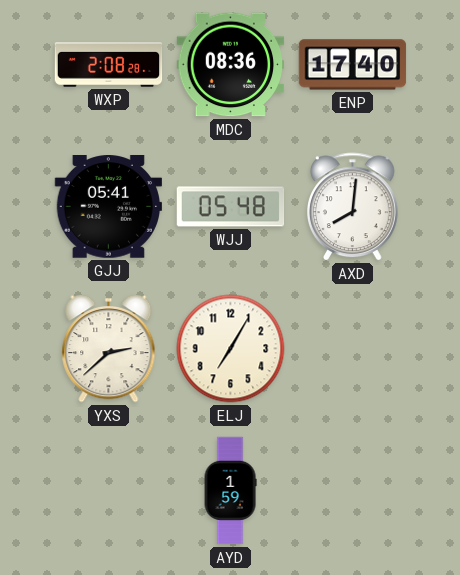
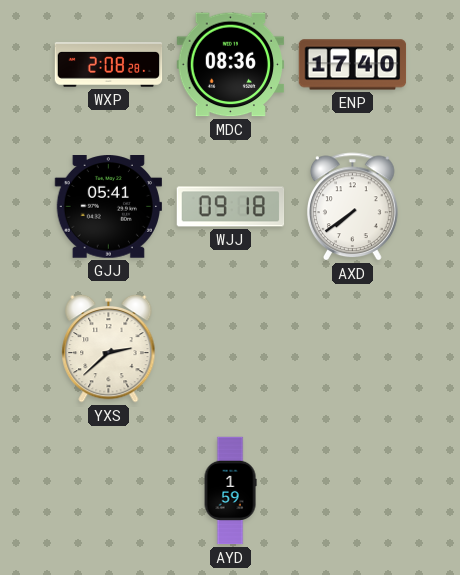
WJJ: 05:48 -> 09:18
AXD: 8:01 -> 7:39
ELJ: 7:05 -> none
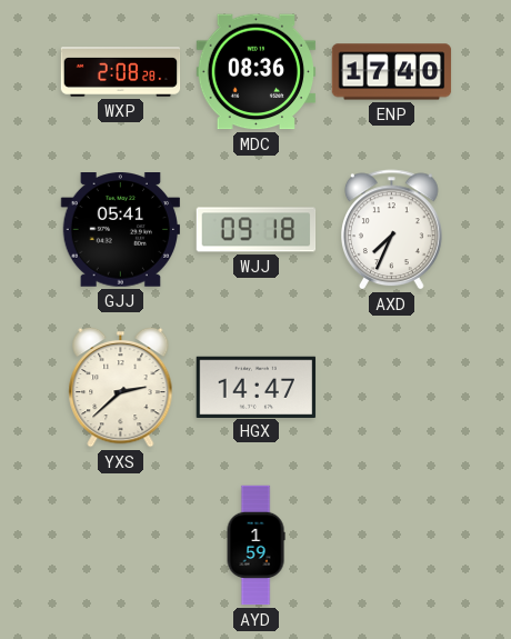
AXD: 7:39 -> 7:34
HGX: none -> 14:47
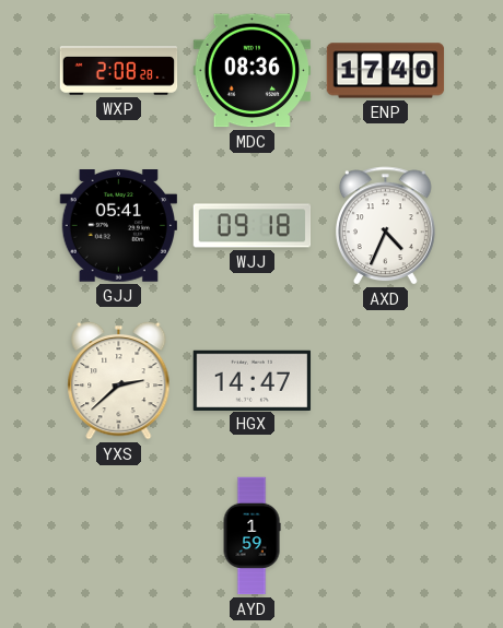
AXD: 7:34 -> 4:34
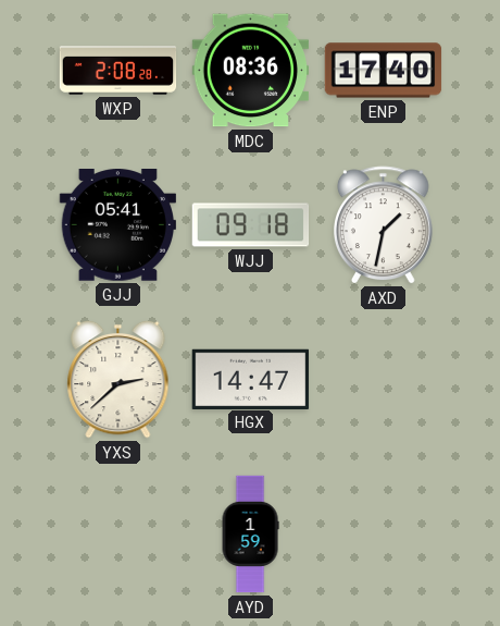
AXD: 4:34 -> 1:32
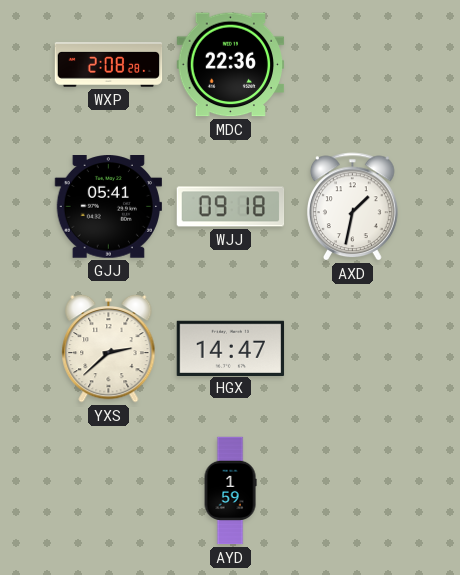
MDC: 08:36 -> 22:36
ENP: 17:40 -> none
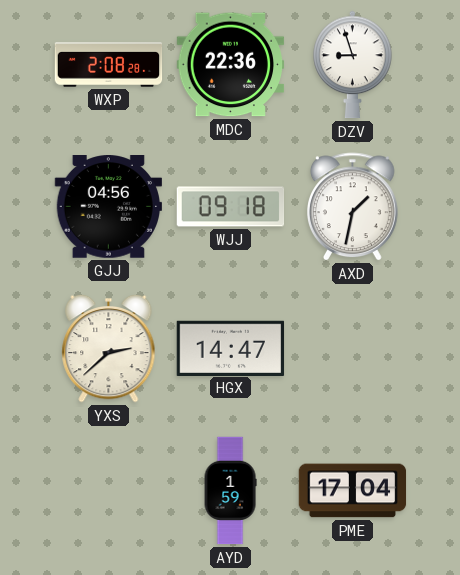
DZV: none -> 8:57
GJJ: 05:41 -> 04:56
PME: none -> 17:04
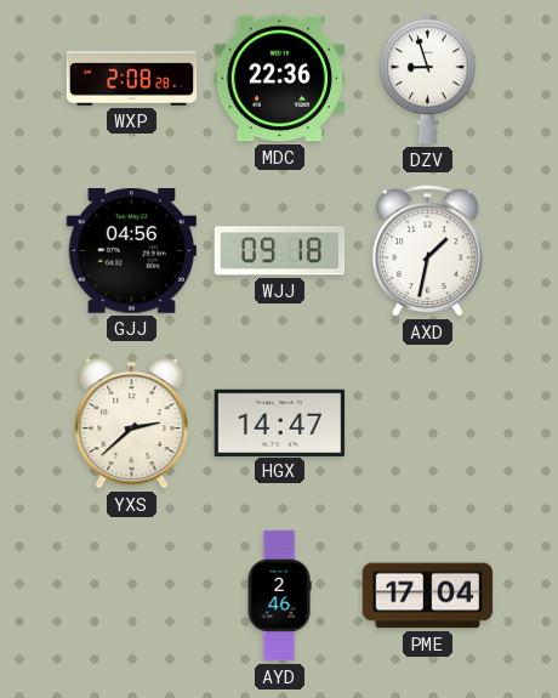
AYD: 1:59 -> 2:46
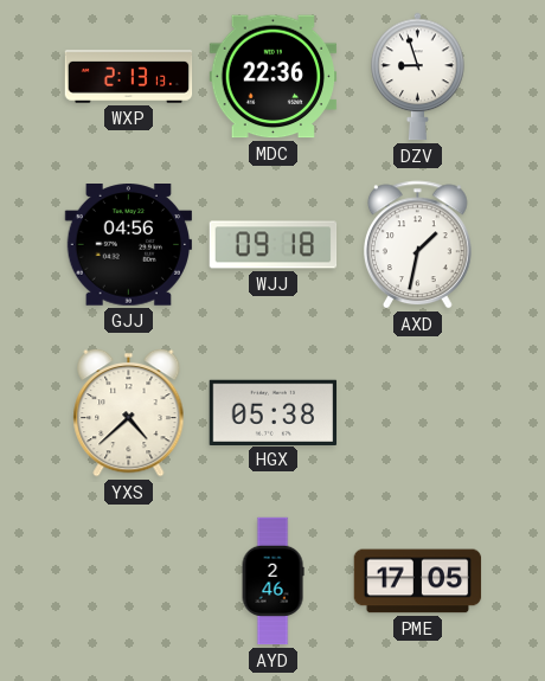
WXP: 2:08 -> 2:13
YXS: 2:38 -> 4:38
HGX: 14:47 -> 05:38
PME: 17:04 -> 17:05
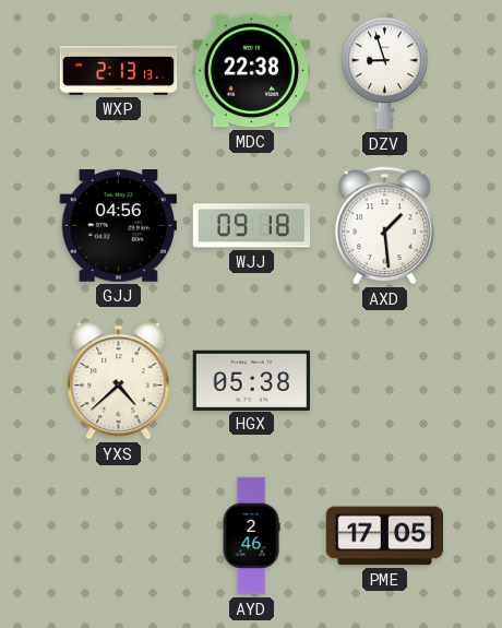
MDC: 22:36 -> 22:38
AXD: 1:32 -> 1:29
